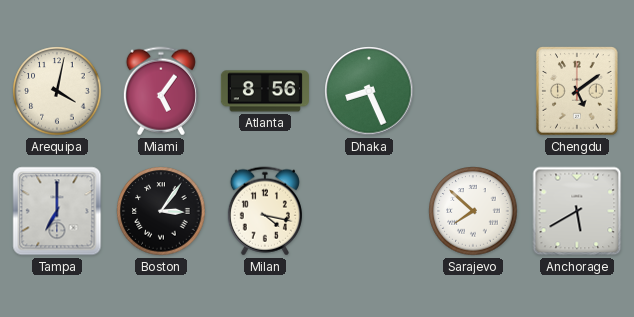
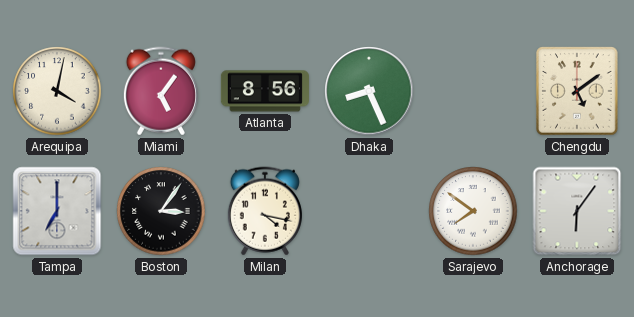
Sarajevo: 7:52 -> 7:51
Anchorage: 5:40 -> 6:06
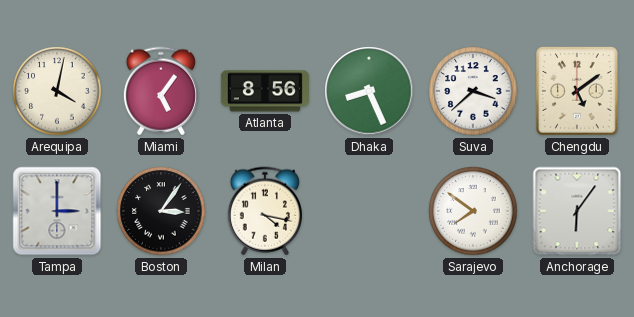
Suva: none -> 3:38
Tampa: 7:00 -> 3:00
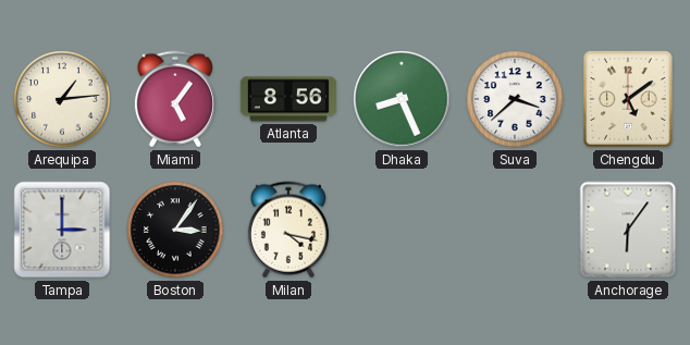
Arequipa: 4:02 -> 1:14
Sarajevo: 7:51 -> none
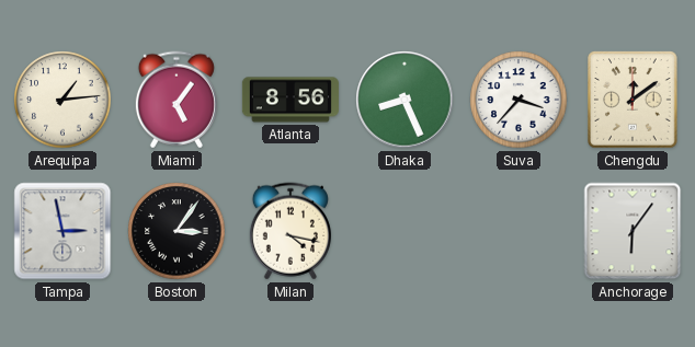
Suva: 3:38 -> 3:37
Chengdu: 5:09 -> 12:09
Tampa: 3:00 -> 2:58
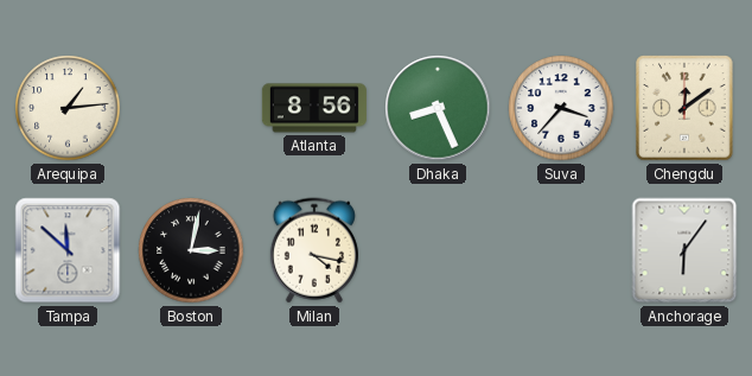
Miami: 5:06 -> none
Tampa: 2:58 -> 11:52
Boston: 3:06 -> 3:02
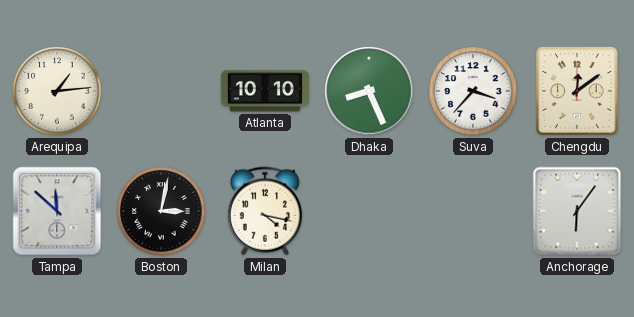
Atlanta: 8:56 -> 10:10
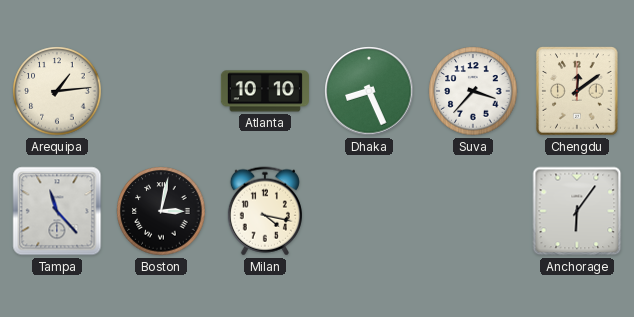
Tampa: 11:52 -> 11:23
